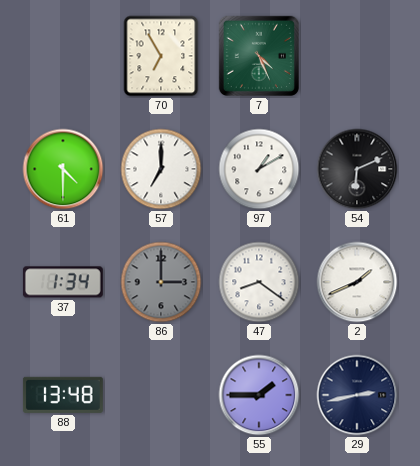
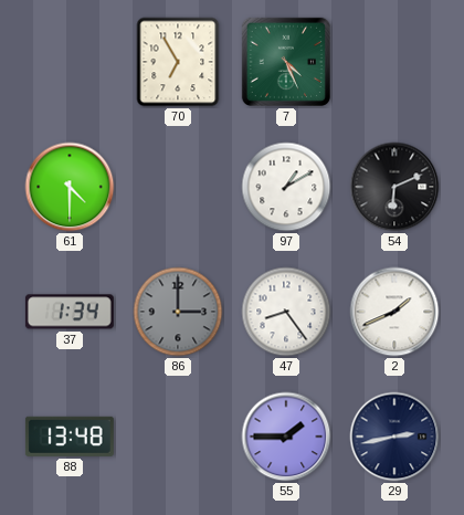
57: 7:00 -> none
47: 8:21 -> 8:24
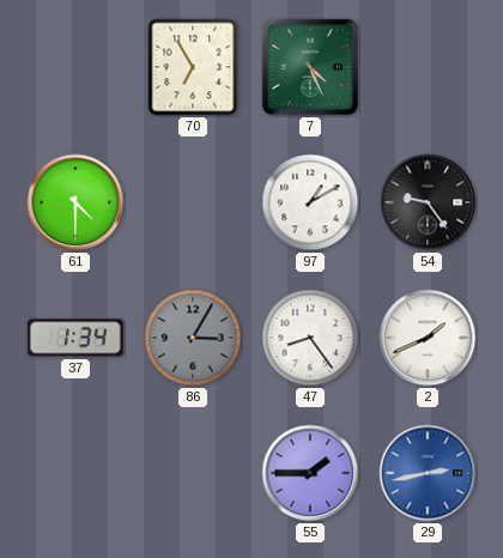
54: 6:11 -> 9:24
86: 3:00 -> 3:05
88: 13:48 -> none
29 dial: navy -> blue
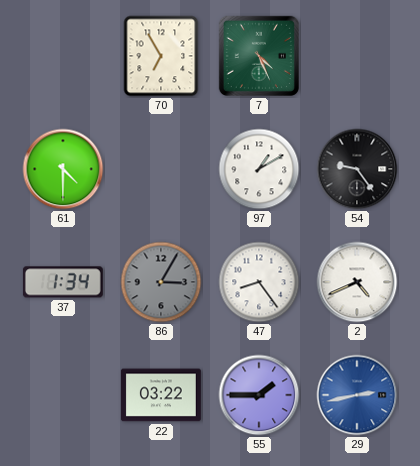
2: 1:41 -> 4:41
22: none -> 03:22
